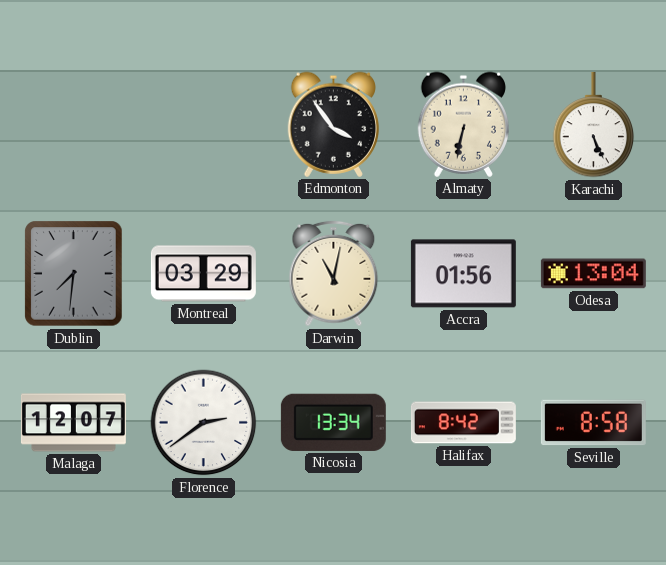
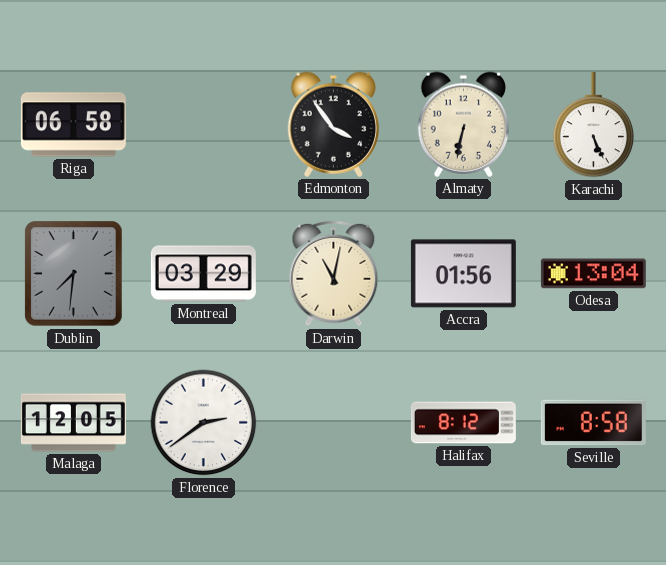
Riga: none -> 06:58
Malaga: 12:07 -> 12:05
Nicosia: 13:34 -> none
Halifax: 8:42 -> 8:12
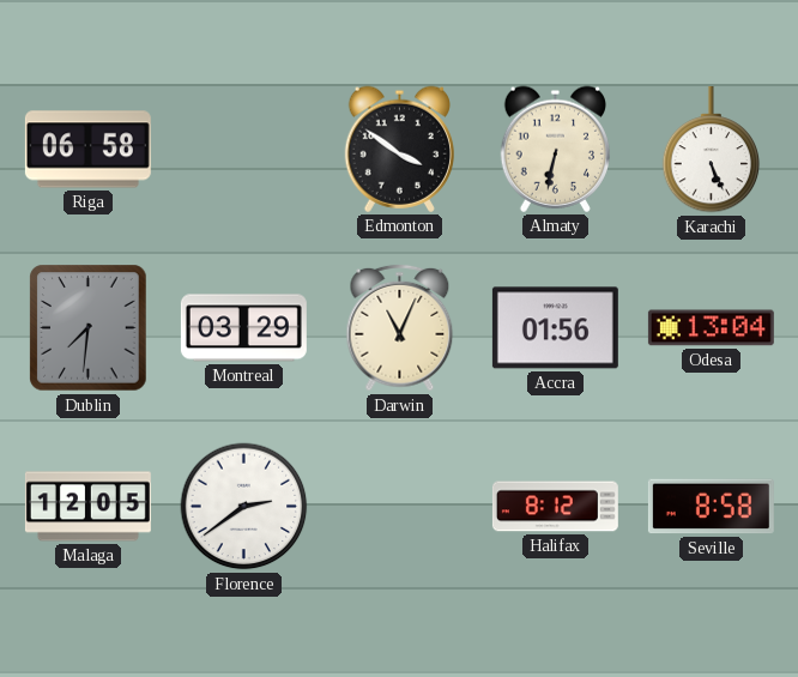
Edmonton: 3:54 -> 3:51
Darwin: 11:02 -> 11:04
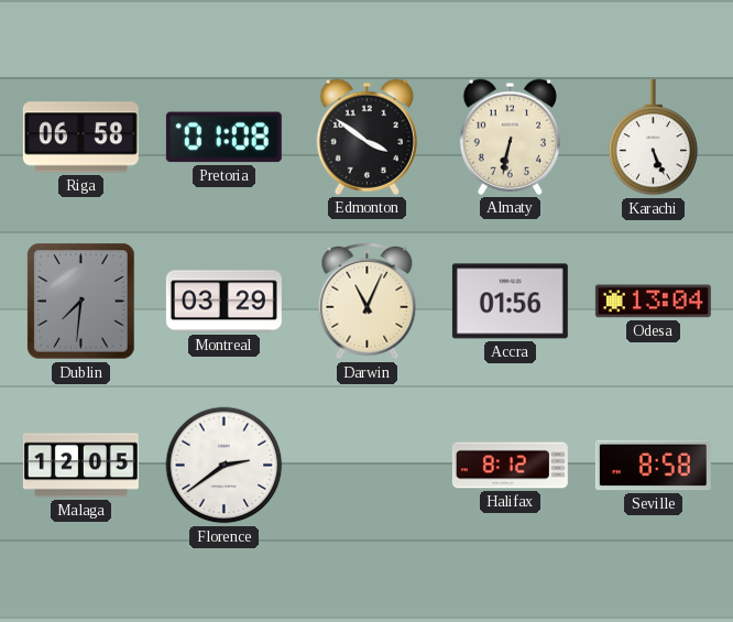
Pretoria: none -> 01:08
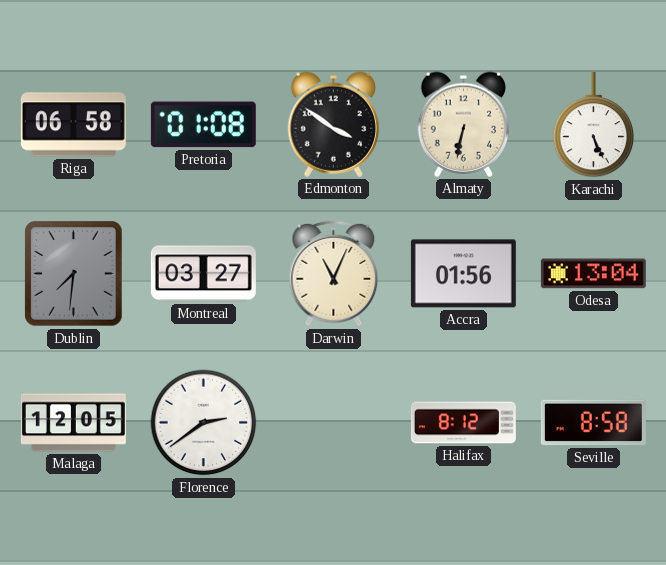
Montreal: 03:29 -> 03:27
